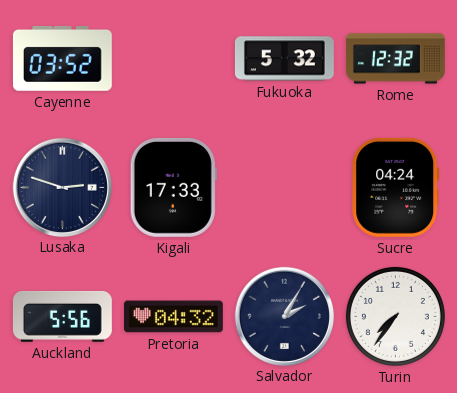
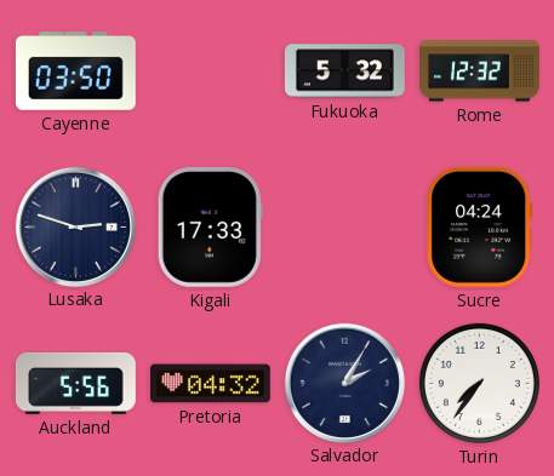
Cayenne: 03:52 -> 03:50
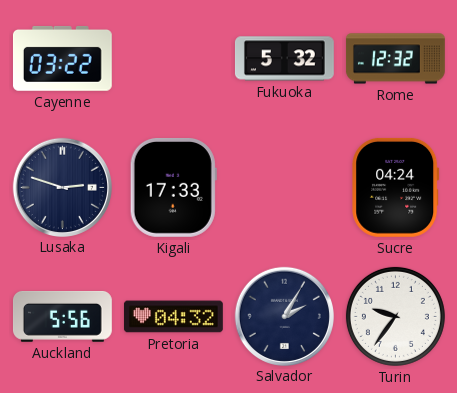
Cayenne: 03:50 -> 03:22
Turin: 7:36 -> 9:36
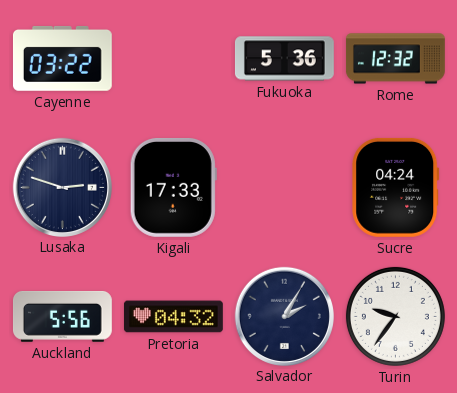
Fukuoka: 5:32 -> 5:36
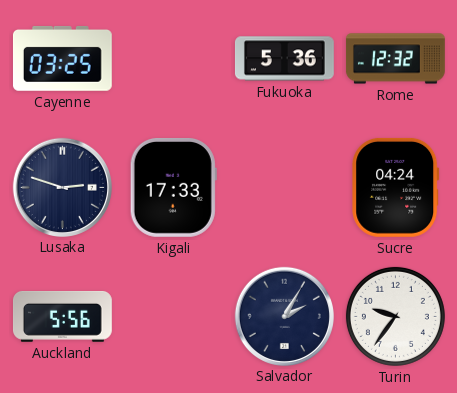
Cayenne: 03:22 -> 03:25
Pretoria: 04:32 -> none
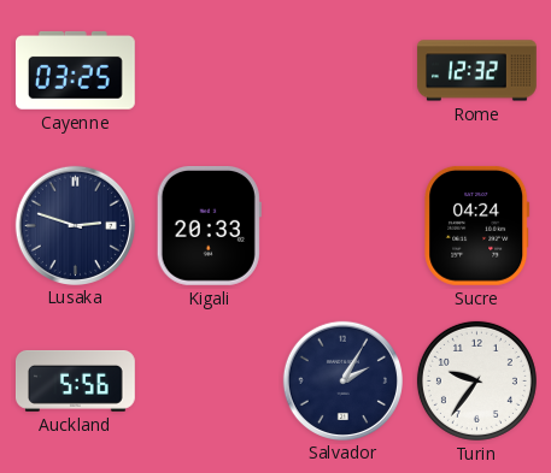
Fukuoka: 5:36 -> none
Kigali: 17:33 -> 20:33
